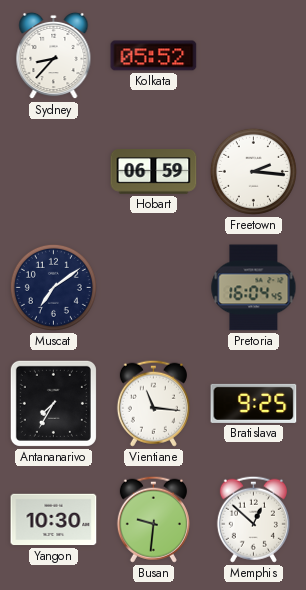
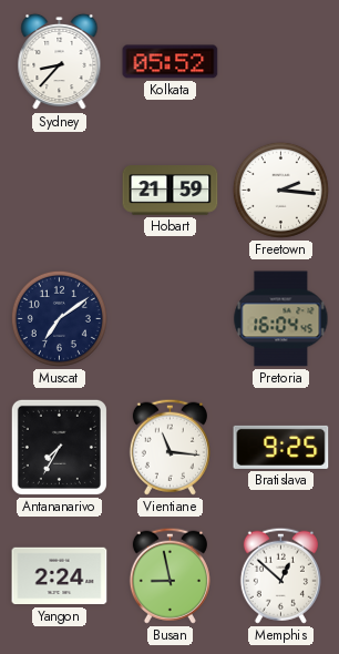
Hobart: 06:59 -> 21:59
Yangon: 10:30 -> 2:24
Busan: 9:31 -> 8:58
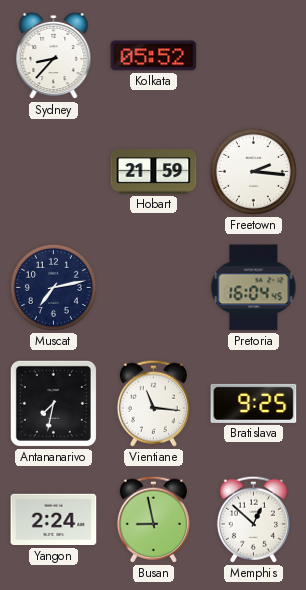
Muscat: 7:09 -> 7:13
Antananarivo: 7:35 -> 7:32
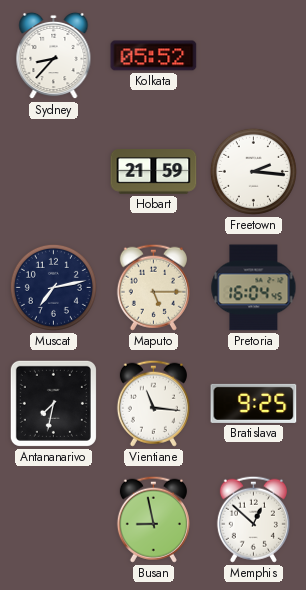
Maputo: none -> 5:15
Yangon: 2:24 -> none
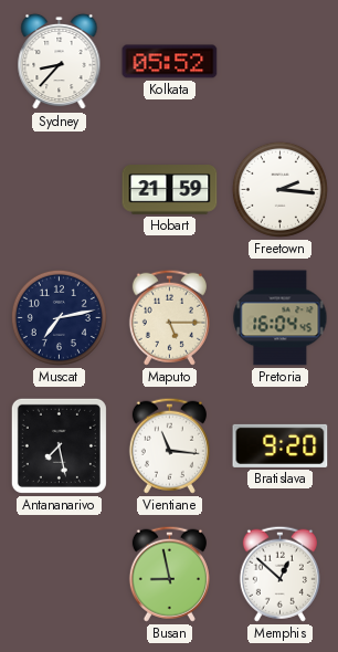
Antananarivo: 7:32 -> 7:28
Bratislava: 9:25 -> 9:20
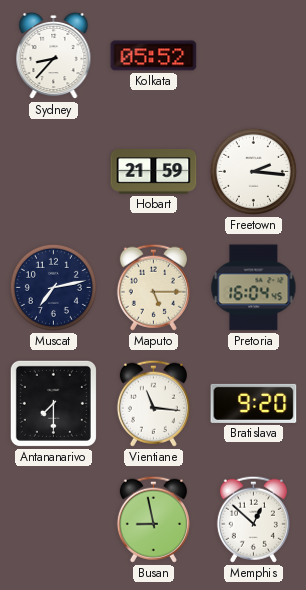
Antananarivo: 7:28 -> 7:30
